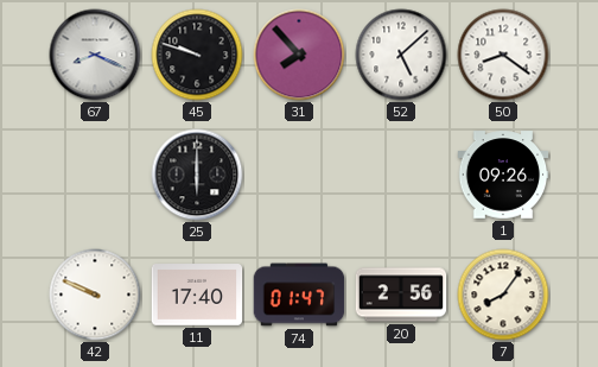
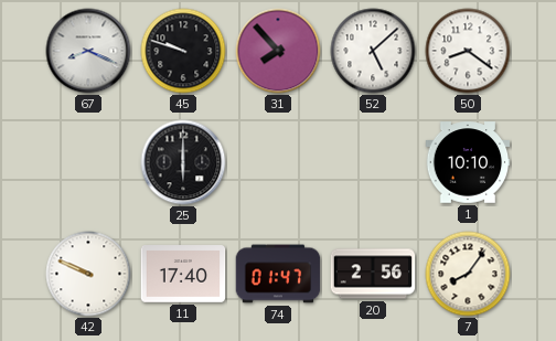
1: 09:26 -> 10:10
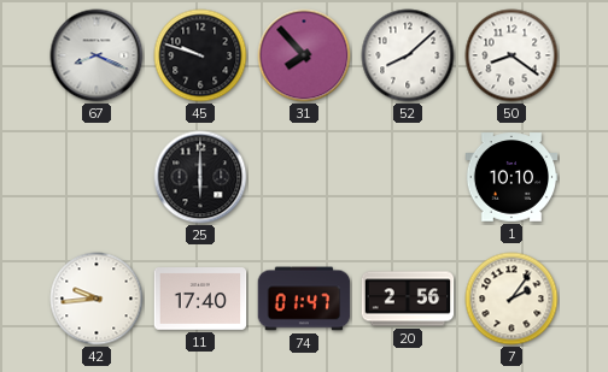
52: 5:08 -> 8:08
42: 9:49 -> 9:44
7: 8:06 -> 2:06
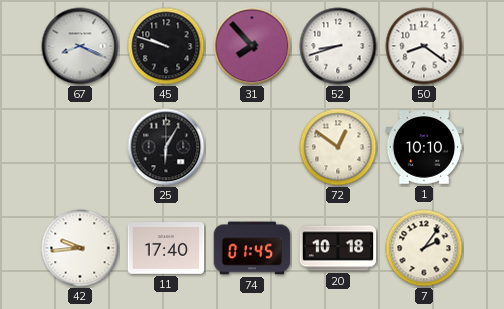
52: 8:08 -> 8:42
25: 6:00 -> 6:05
72: none -> 12:51
74: 01:47 -> 01:45
20: 2:56 -> 10:18
